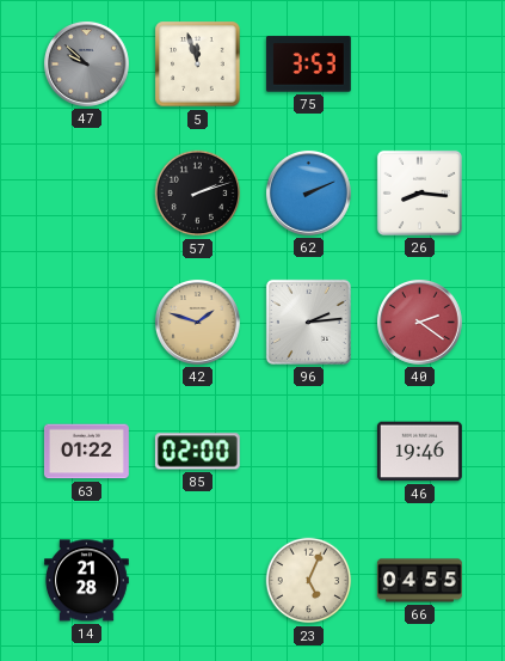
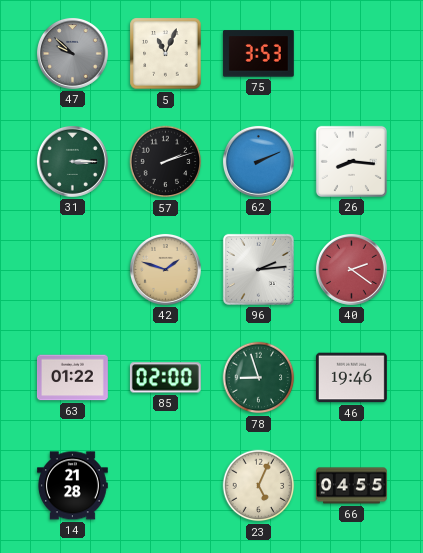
5: 11:57 -> 11:04
31: none -> 3:15
78: none -> 8:57
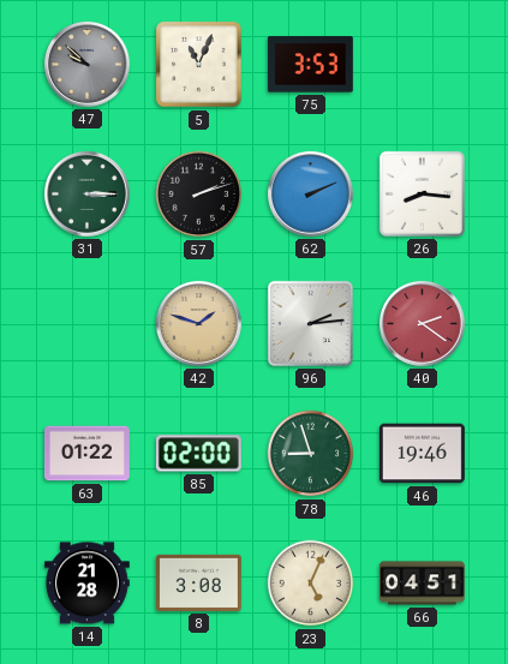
8: none -> 3:08
66: 04:55 -> 04:51
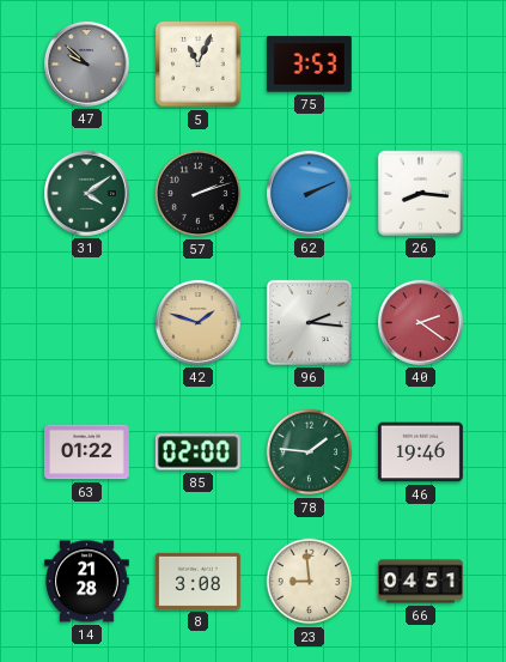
31: 3:15 -> 4:09
96: 2:14 -> 2:16
78: 8:57 -> 1:46
23: 5:04 -> 8:59
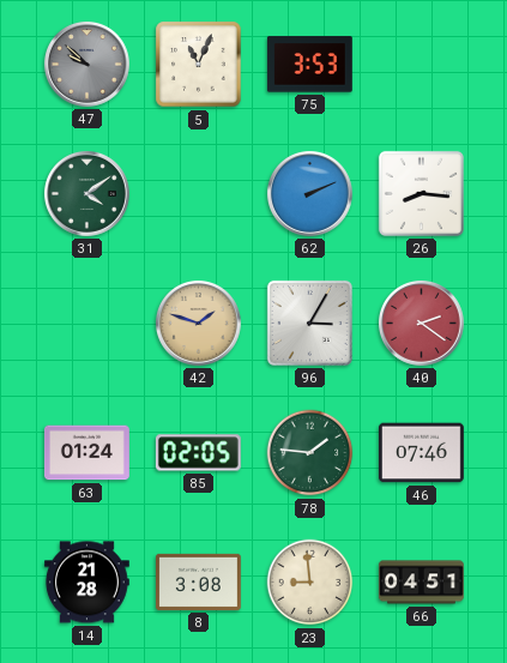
57: 2:12 -> none
96: 2:16 -> 3:05
63: 01:22 -> 01:24
85: 02:00 -> 02:05
46: 19:46 -> 07:46
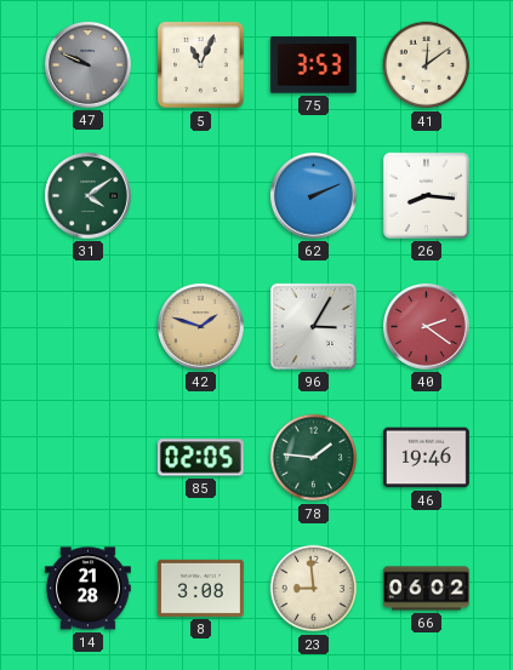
47: 9:52 -> 9:49
41: none -> 12:09
63: 01:24 -> none
46: 07:46 -> 19:46
66: 04:51 -> 06:02
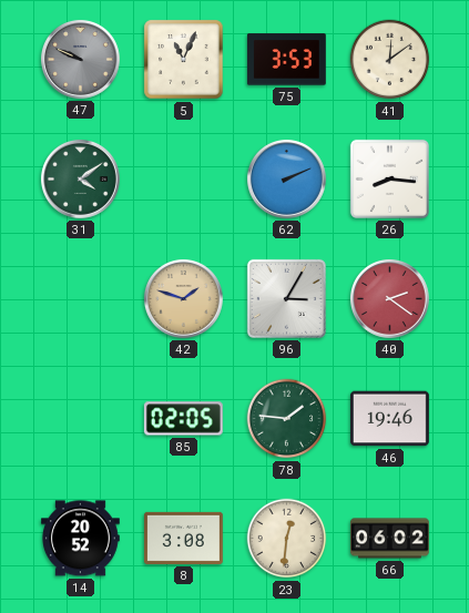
14: 21:28 -> 20:52
23: 8:59 -> 12:31
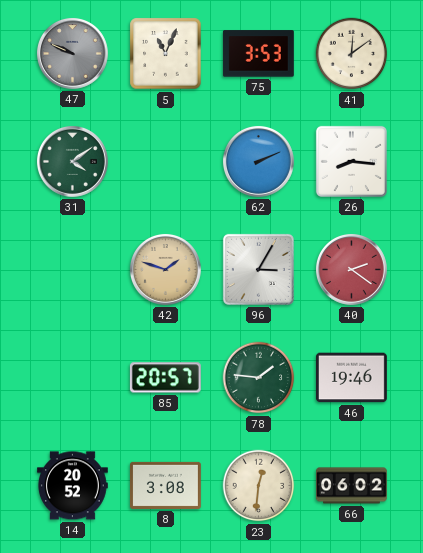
85: 02:05 -> 20:57
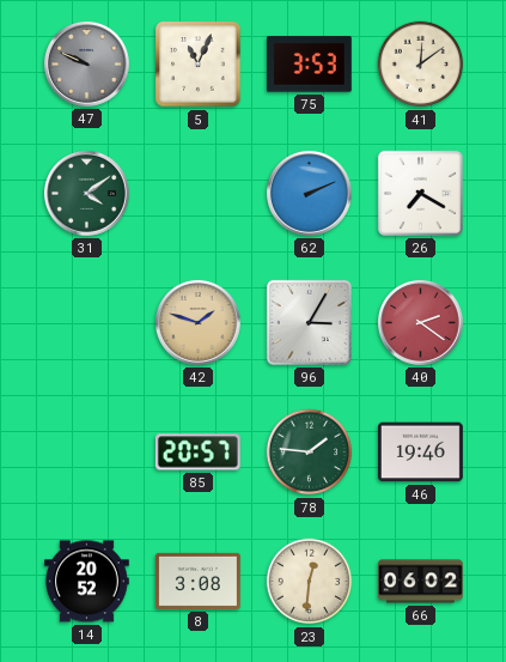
26: 8:16 -> 7:20
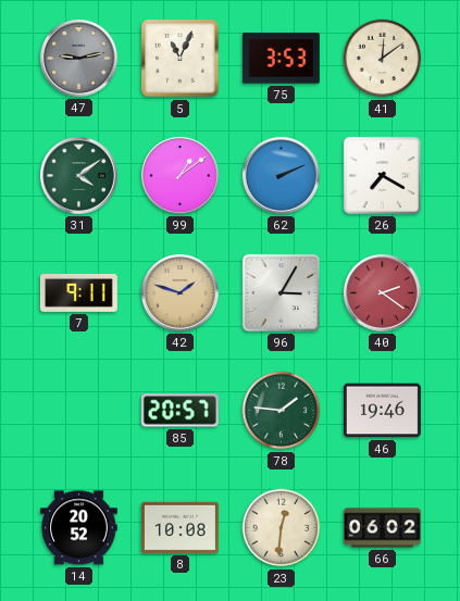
47: 9:49 -> 9:13
99: none -> 1:09
7: none -> 9:11
8: 3:08 -> 10:08
